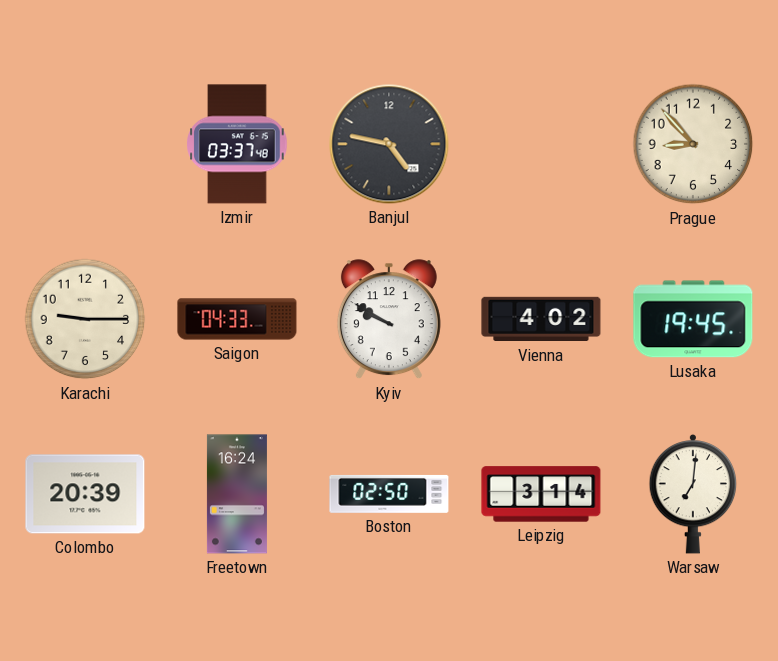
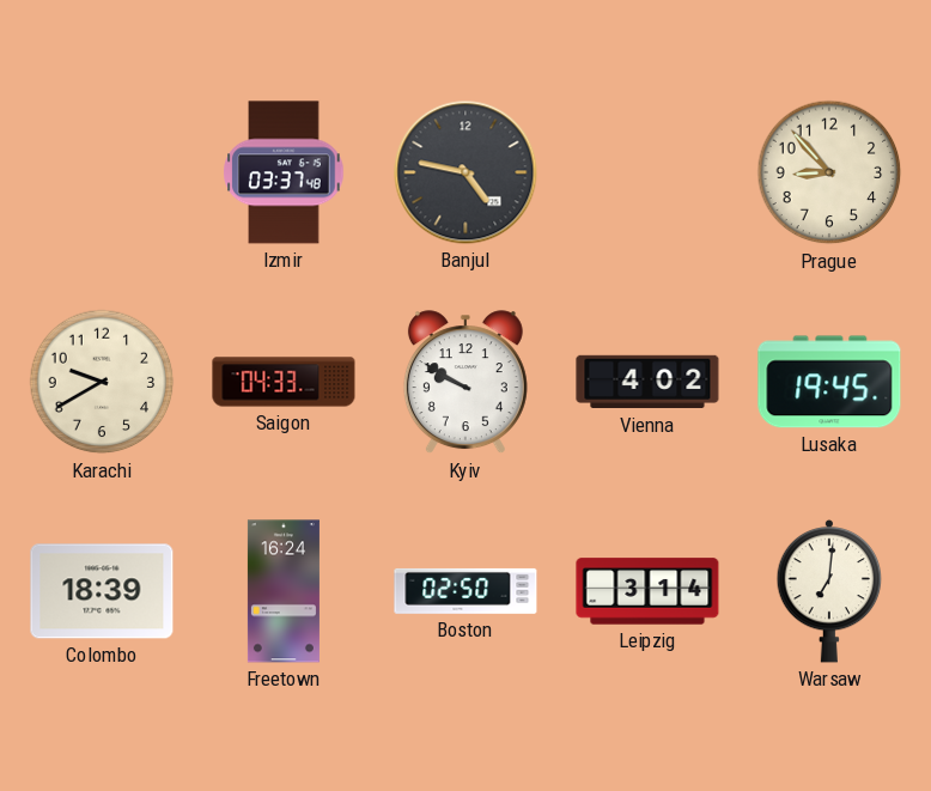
Karachi: 9:15 -> 9:40
Colombo: 20:39 -> 18:39
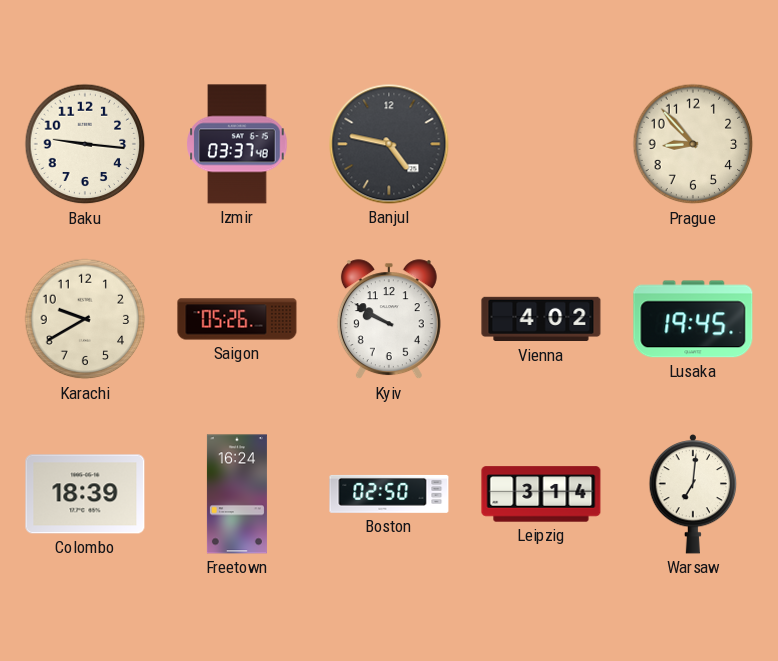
Baku: none -> 9:16
Saigon: 04:33 -> 05:26
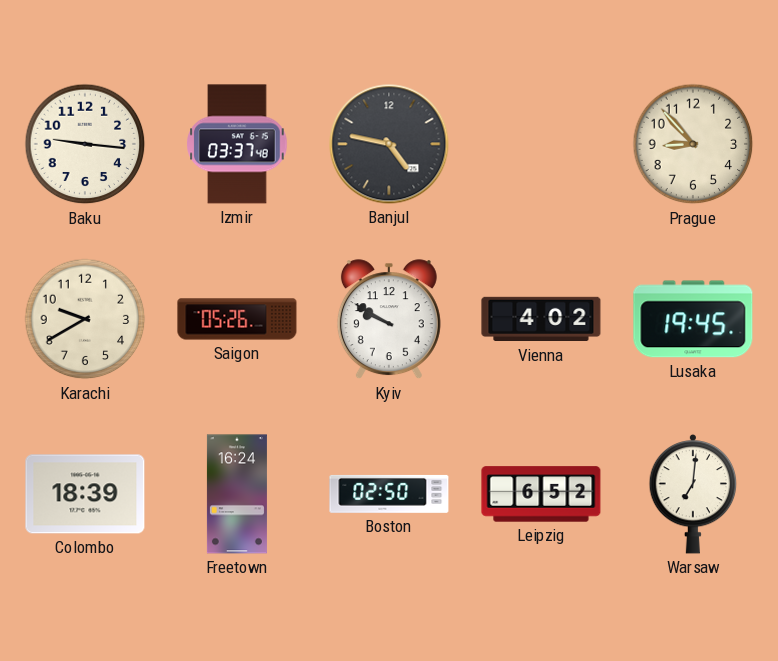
Leipzig: 3:14 -> 6:52
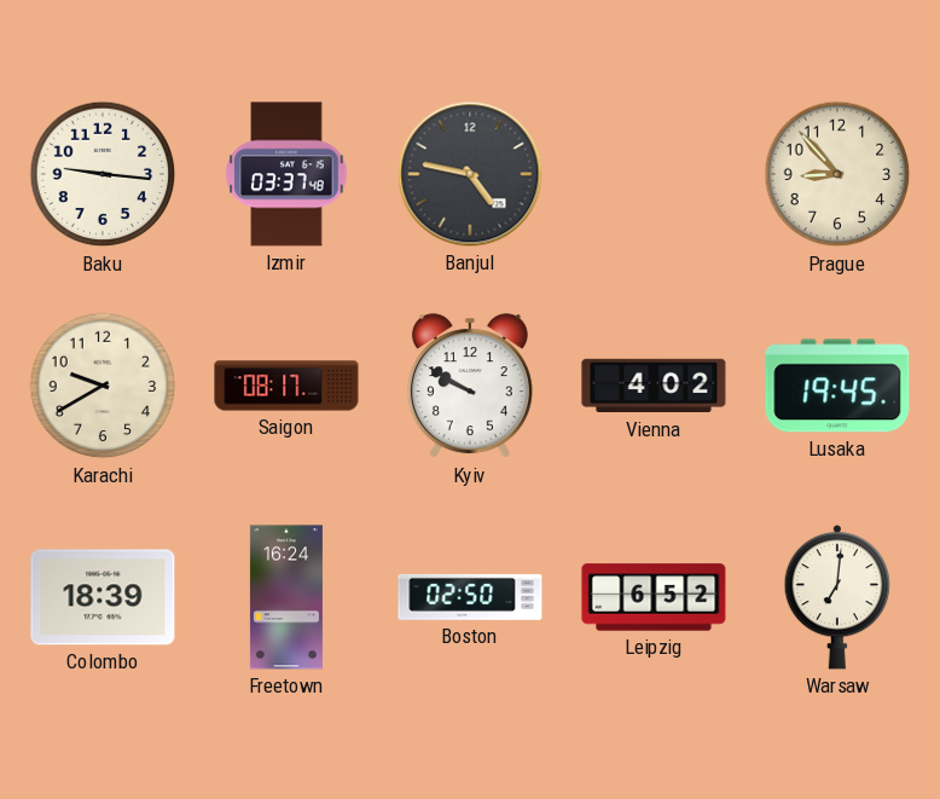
Saigon: 05:26 -> 08:17
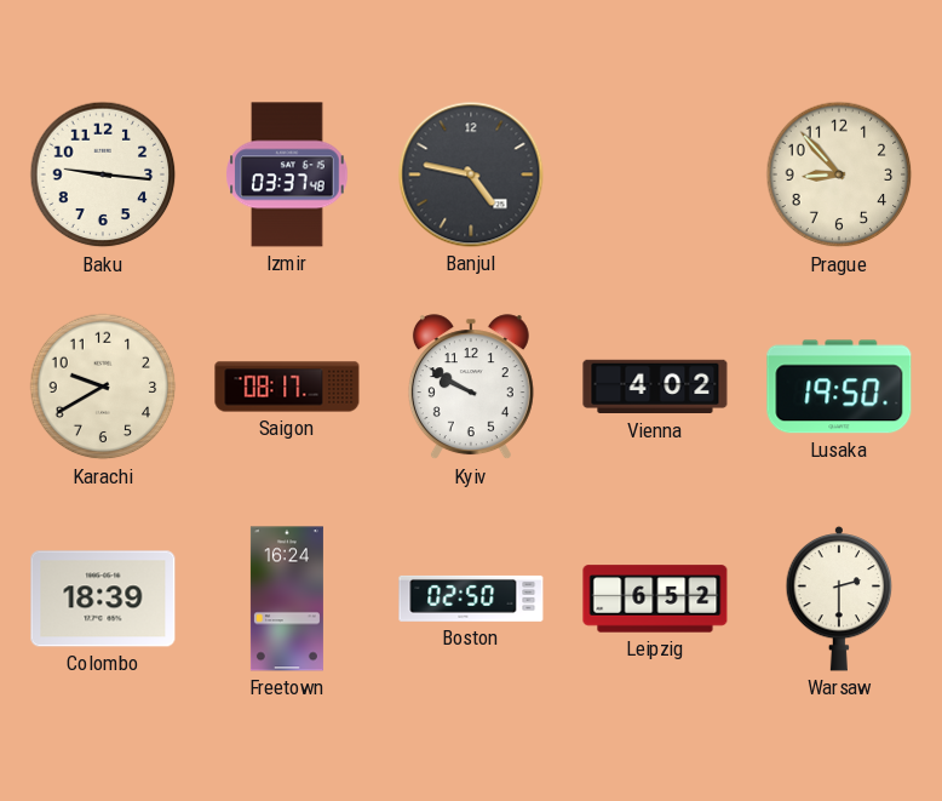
Lusaka: 19:45 -> 19:50
Warsaw: 7:01 -> 2:30
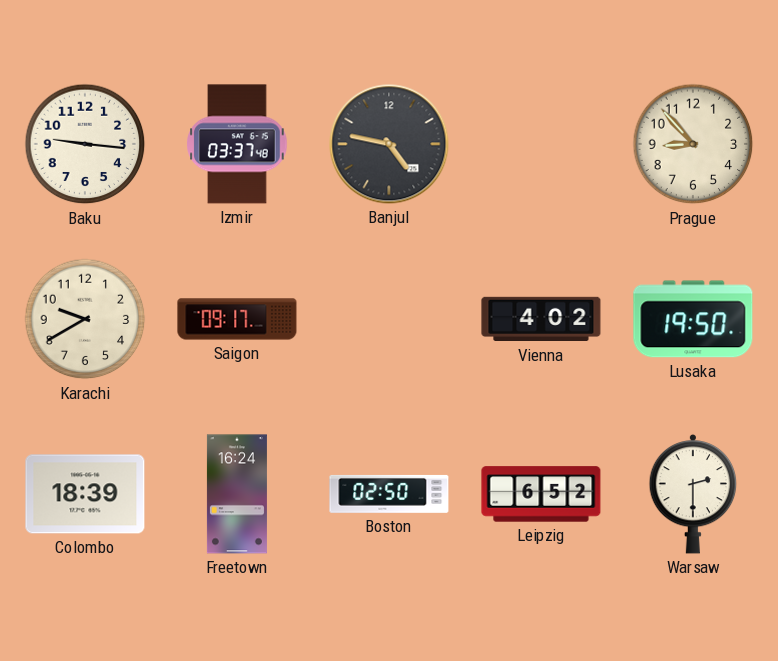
Saigon: 08:17 -> 09:17
Kyiv: 9:50 -> none
